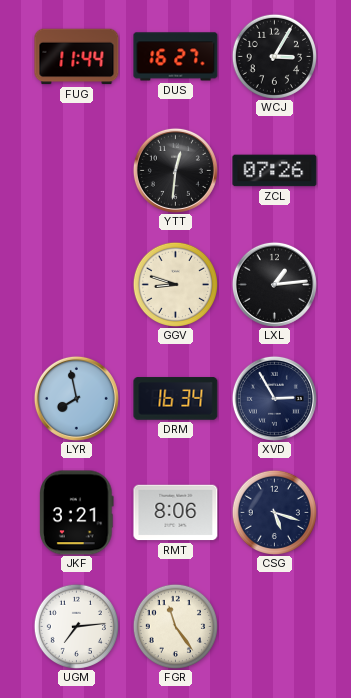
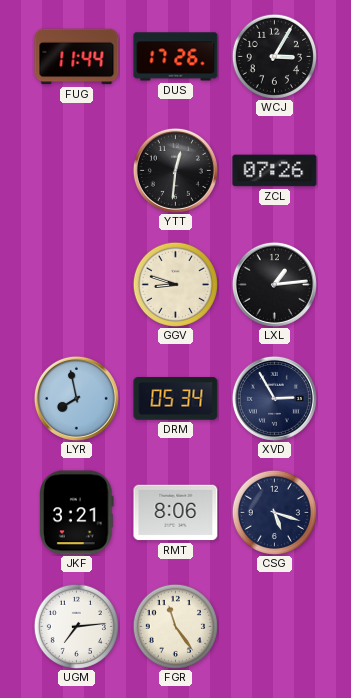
DUS: 16:27 -> 17:26
DRM: 16:34 -> 05:34
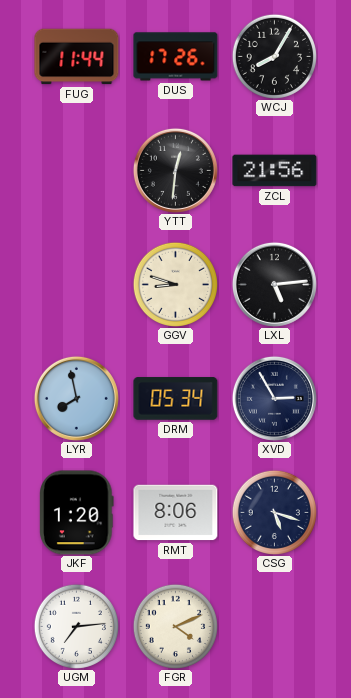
WCJ: 3:05 -> 8:05
ZCL: 07:26 -> 21:56
LXL: 1:14 -> 5:14
JKF: 3:21 -> 1:20
FGR: 11:24 -> 4:11
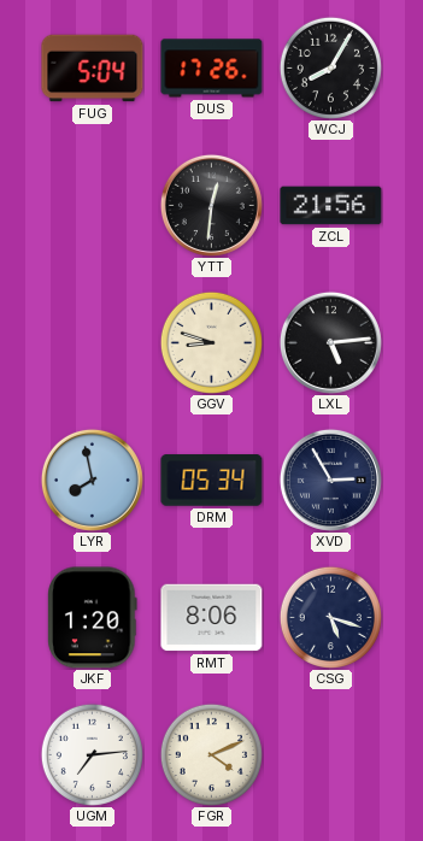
FUG: 11:44 -> 5:04
